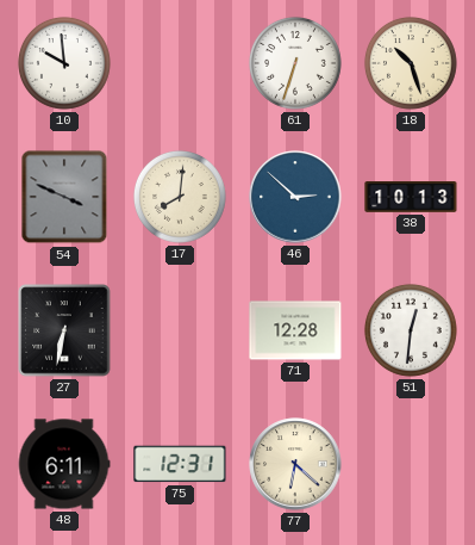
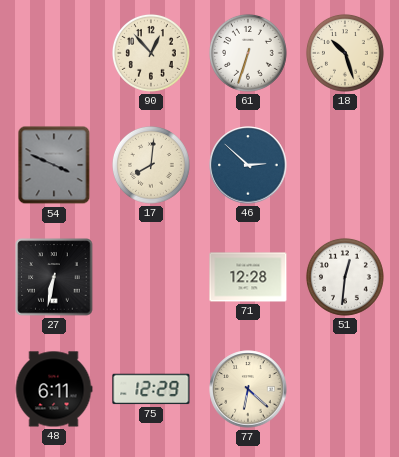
10: 9:59 -> none
90: none -> 12:53
38: 10:13 -> none
75: 12:31 -> 12:29
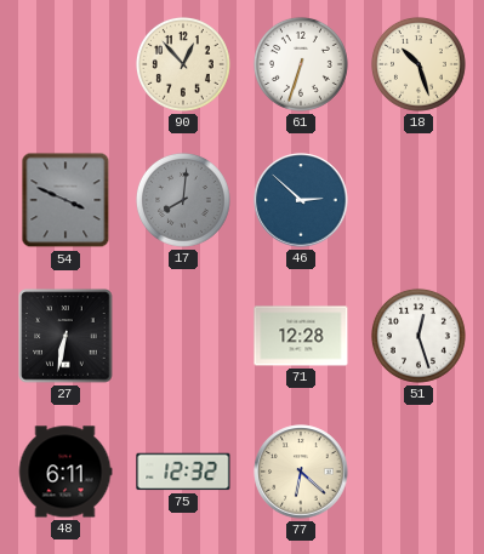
17 dial: cream -> grey
51: 12:31 -> 12:27
75: 12:29 -> 12:32
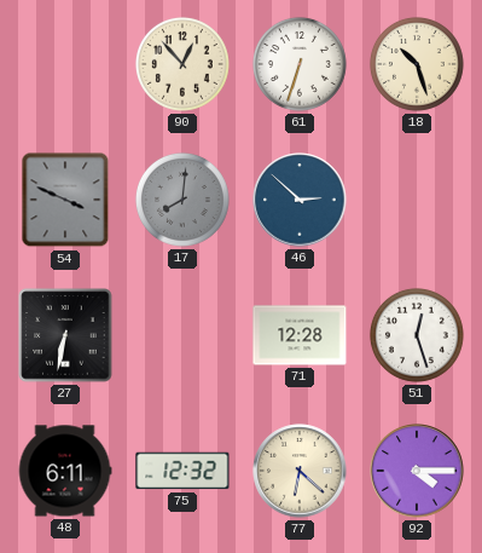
92: none -> 4:15
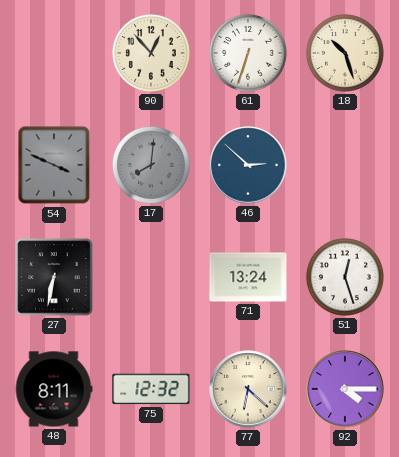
71: 12:28 -> 13:24
48: 6:11 -> 8:11
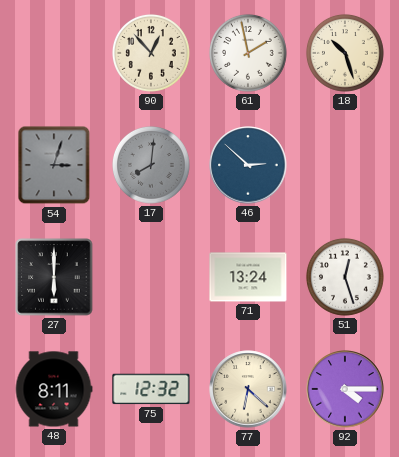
61: 6:33 -> 1:58
54: 3:49 -> 3:03
27: 6:32 -> 6:00
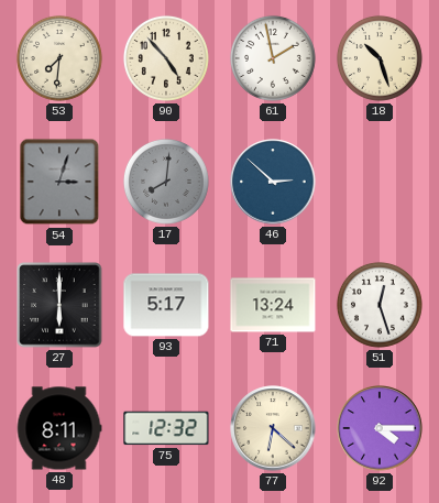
53: none -> 7:31
90: 12:53 -> 4:53
93: none -> 5:17
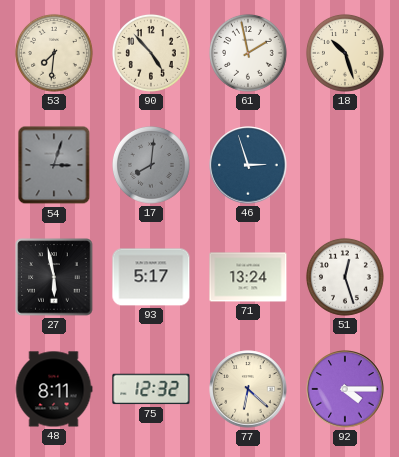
46: 2:52 -> 2:57
27: 6:00 -> 5:58
